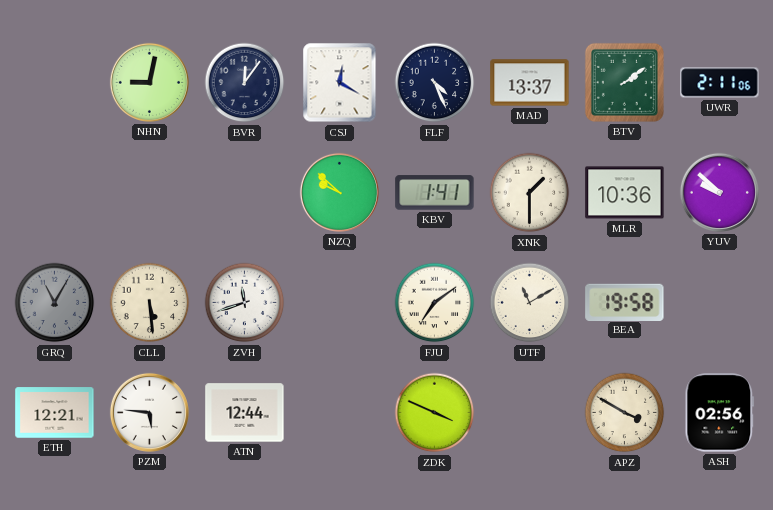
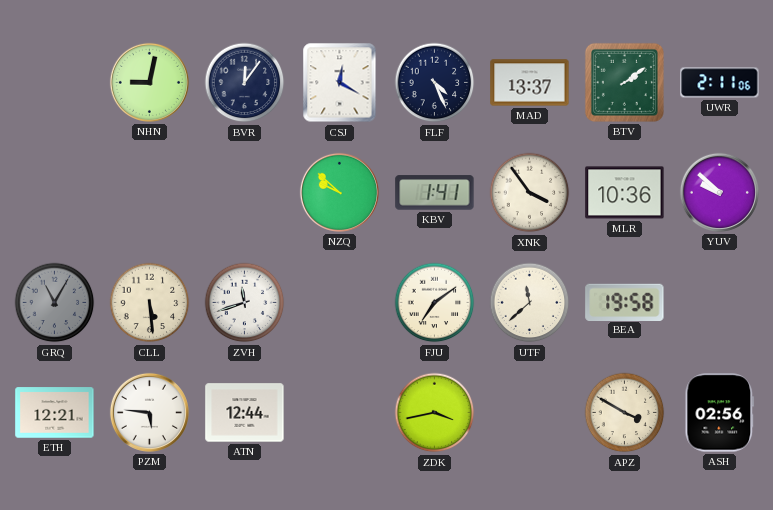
XNK: 1:30 -> 3:54
UTF: 11:10 -> 11:38
ZDK: 3:49 -> 3:43
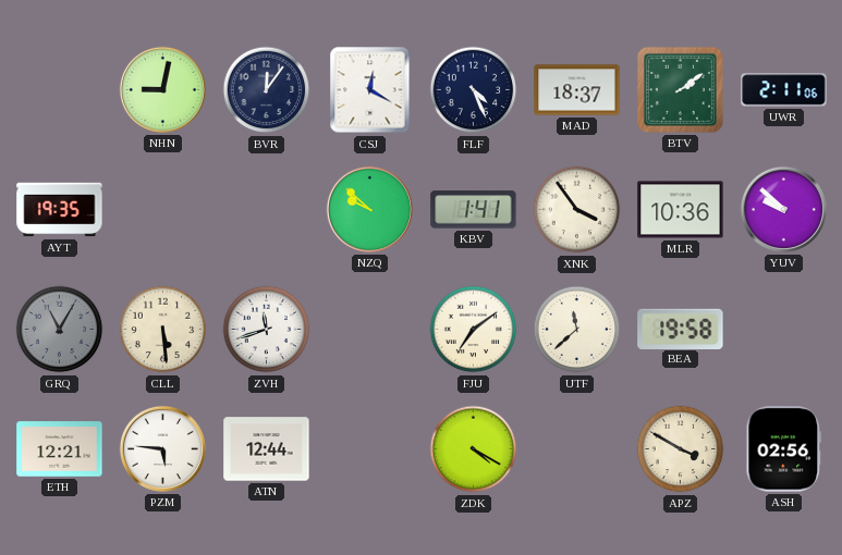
MAD: 13:37 -> 18:37
AYT: none -> 19:35
ZDK: 3:43 -> 4:20
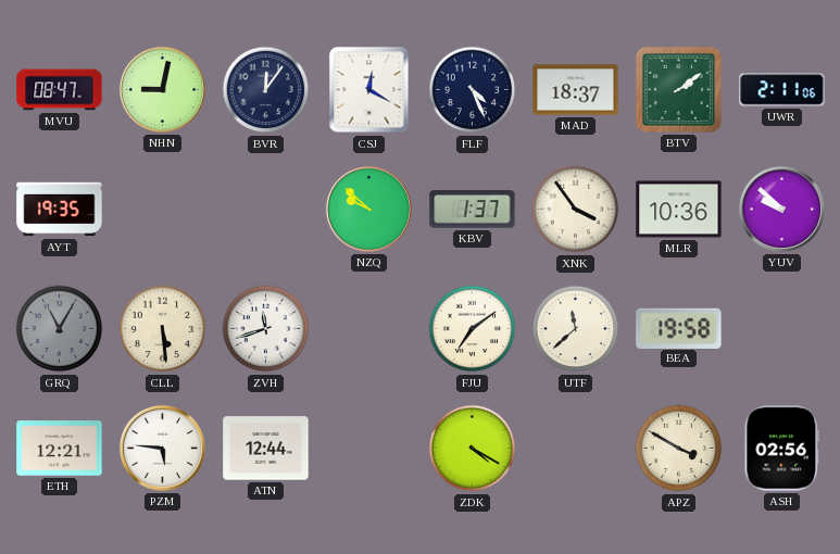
MVU: none -> 08:47
KBV: 1:41 -> 1:37
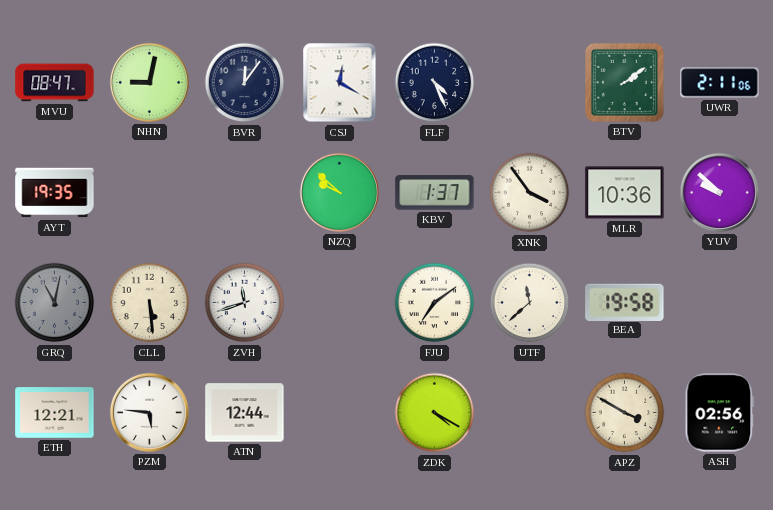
MAD: 18:37 -> none
GRQ: 11:05 -> 11:02
